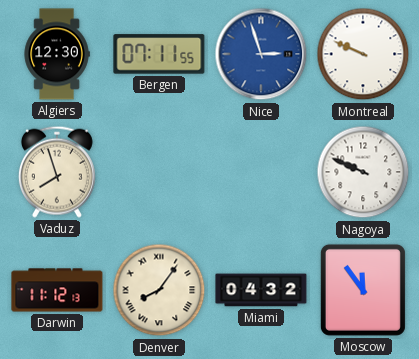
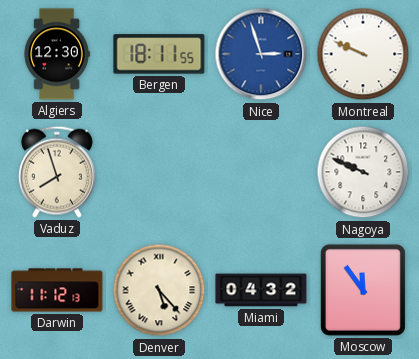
Bergen: 07:11 -> 18:11
Denver: 8:06 -> 5:23
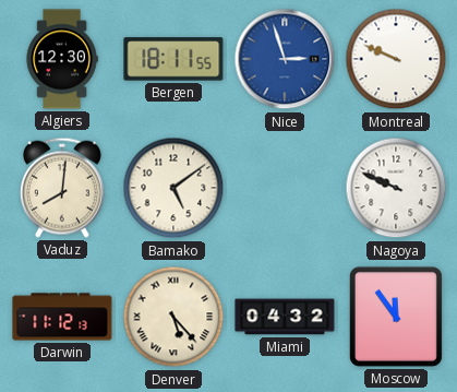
Vaduz: 7:57 -> 8:01
Bamako: none -> 5:09
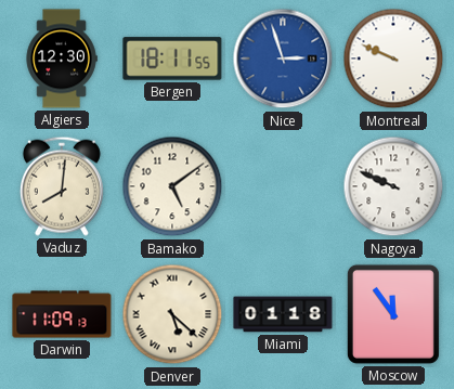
Darwin: 11:12 -> 11:09
Denver: 5:23 -> 5:22
Miami: 04:32 -> 01:18
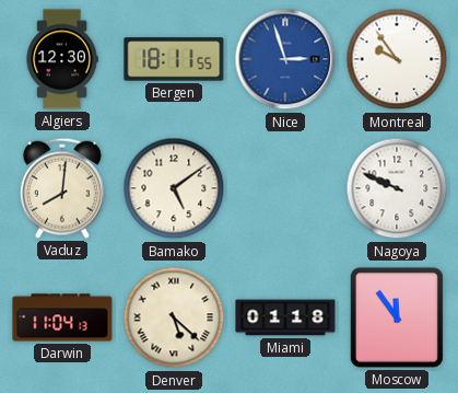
Montreal: 9:49 -> 9:54
Darwin: 11:09 -> 11:04
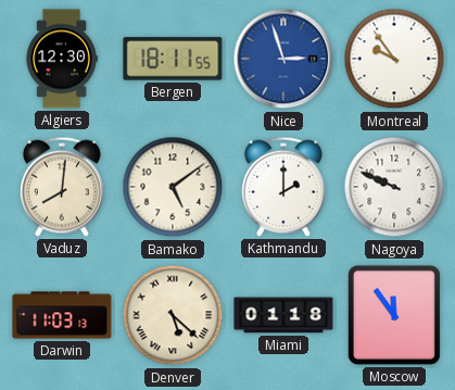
Kathmandu: none -> 2:00
Darwin: 11:04 -> 11:03
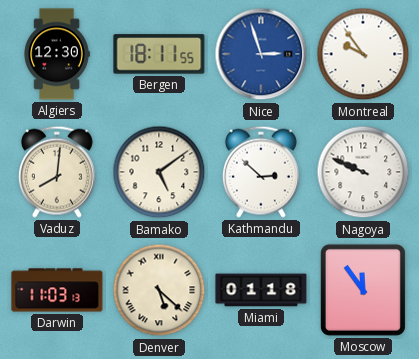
Kathmandu: 2:00 -> 2:52
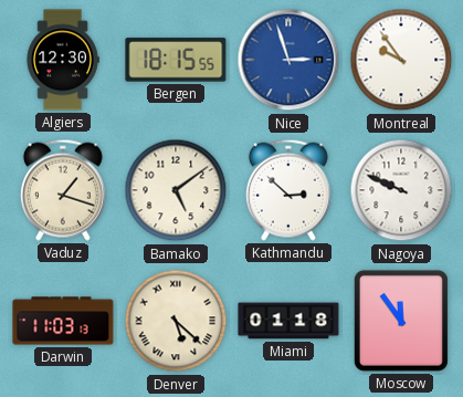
Bergen: 18:11 -> 18:15
Vaduz: 8:01 -> 1:18
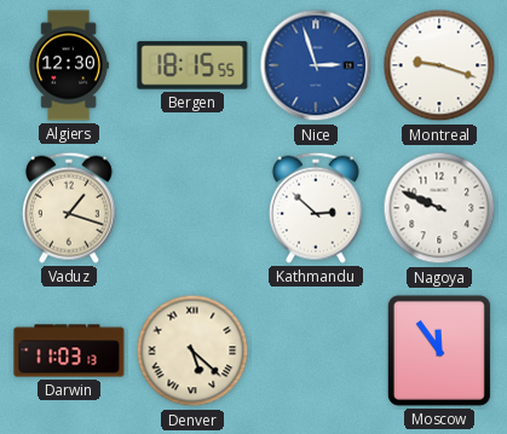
Montreal: 9:54 -> 9:18
Bamako: 5:09 -> none
Miami: 01:18 -> none
